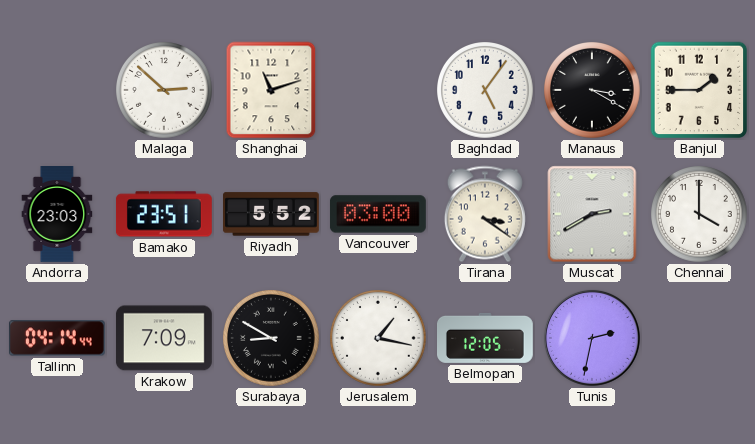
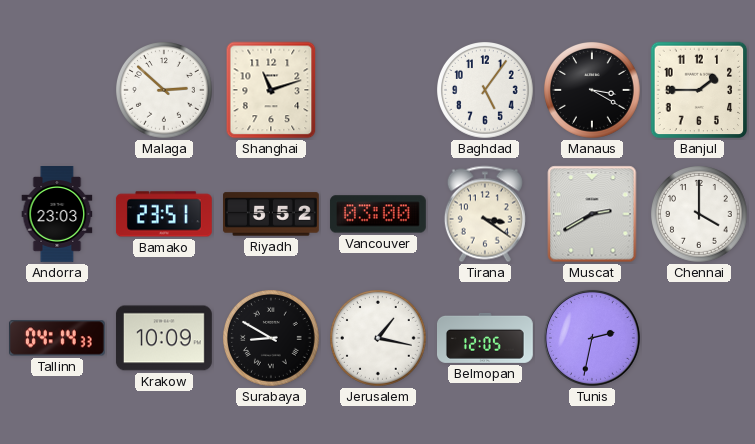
Tallinn: 04:14:44 -> 04:14:33
Krakow: 7:09 -> 10:09
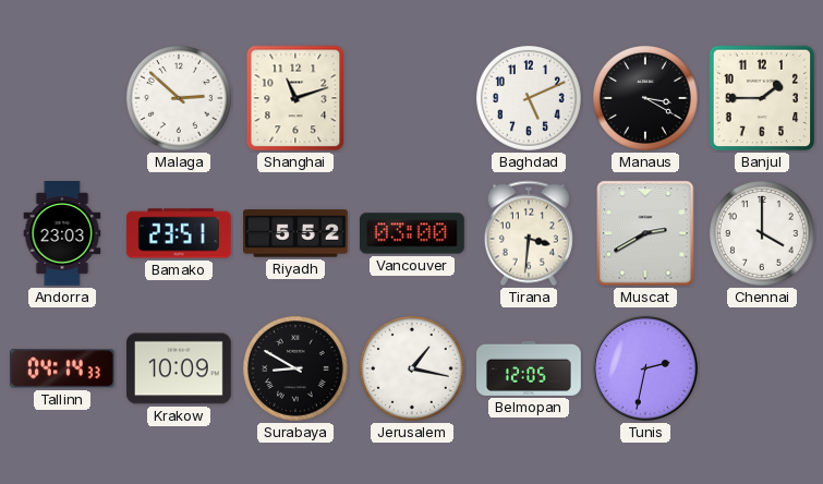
Baghdad: 5:06 -> 5:11
Tirana: 3:21 -> 3:31
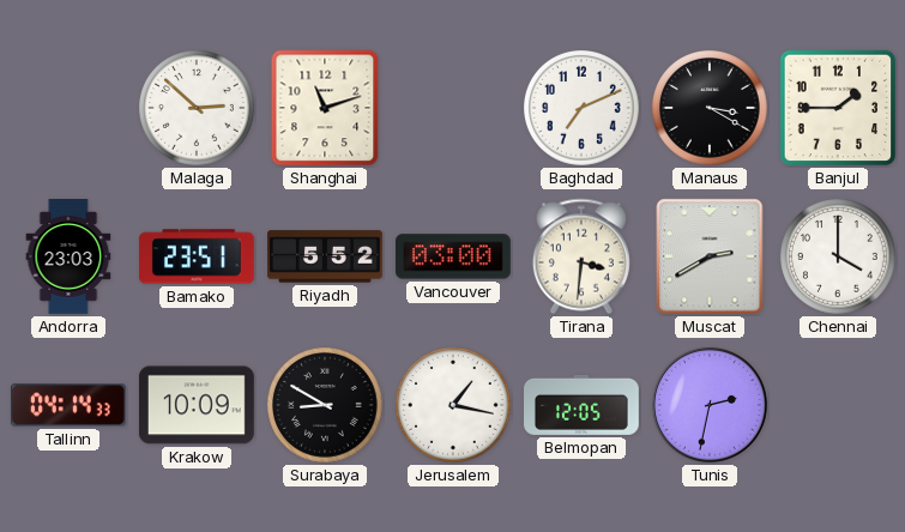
Baghdad: 5:11 -> 7:11
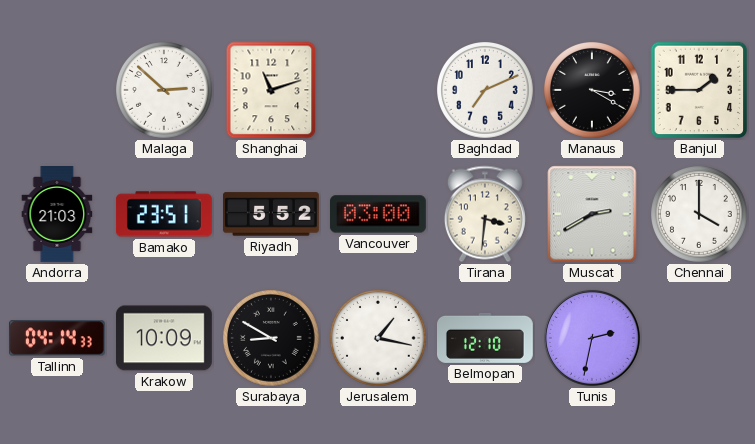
Andorra: 23:03 -> 21:03
Belmopan: 12:05 -> 12:10
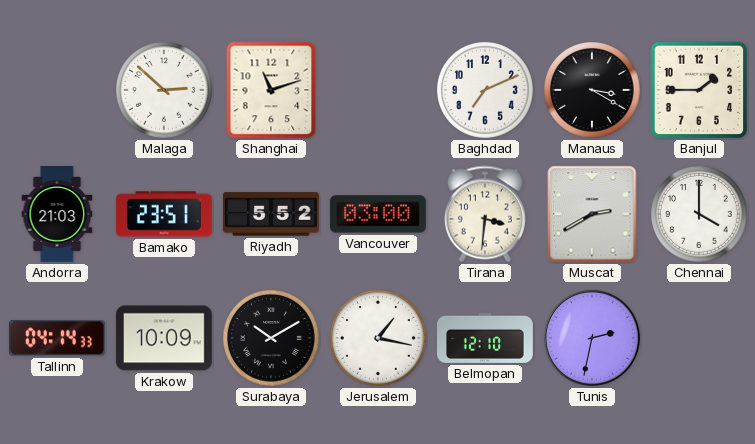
Surabaya: 8:50 -> 10:10
